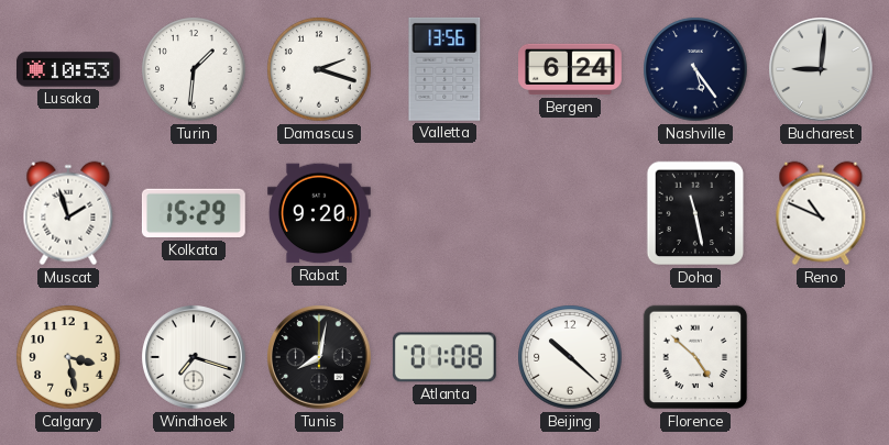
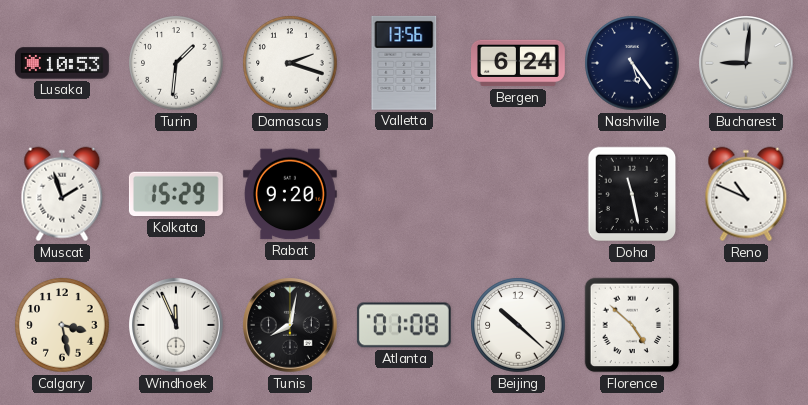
Windhoek: 7:18 -> 11:56
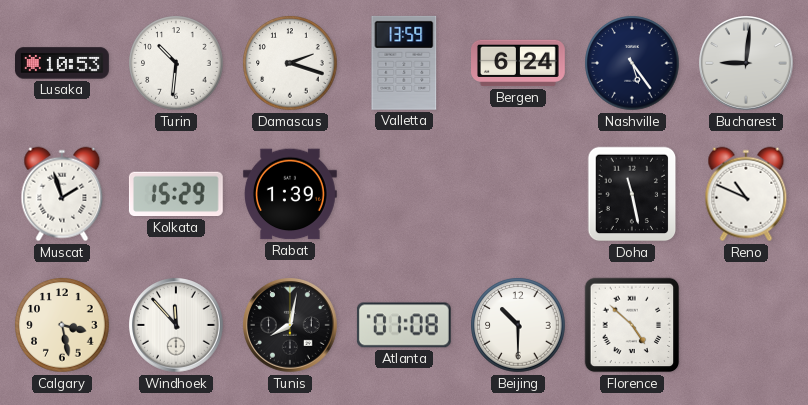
Turin: 1:31 -> 10:31
Valletta: 13:56 -> 13:59
Rabat: 9:20 -> 1:39
Windhoek: 11:56 -> 11:53
Beijing: 10:22 -> 10:30
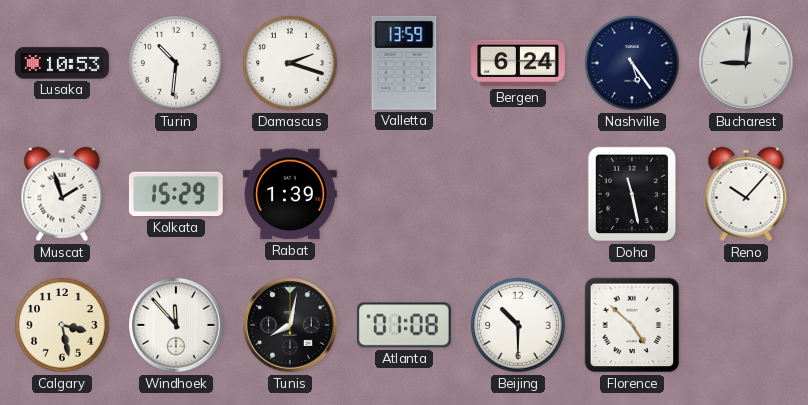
Reno: 10:49 -> 10:07
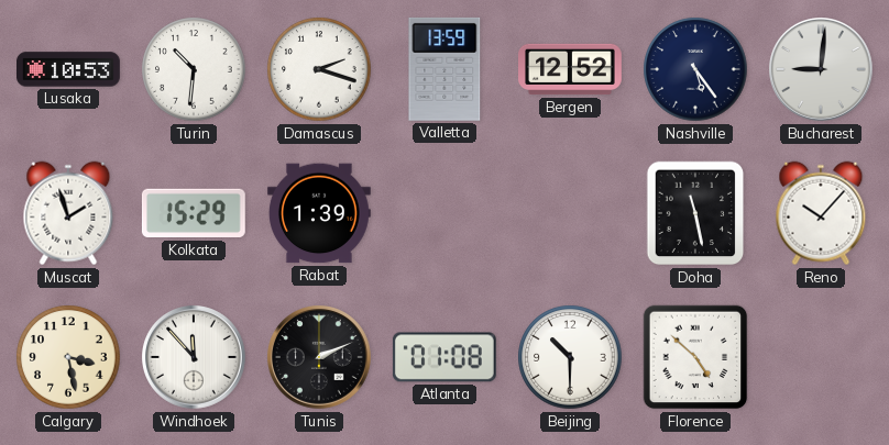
Bergen: 6:24 -> 12:52
Tunis: 8:02 -> 2:11
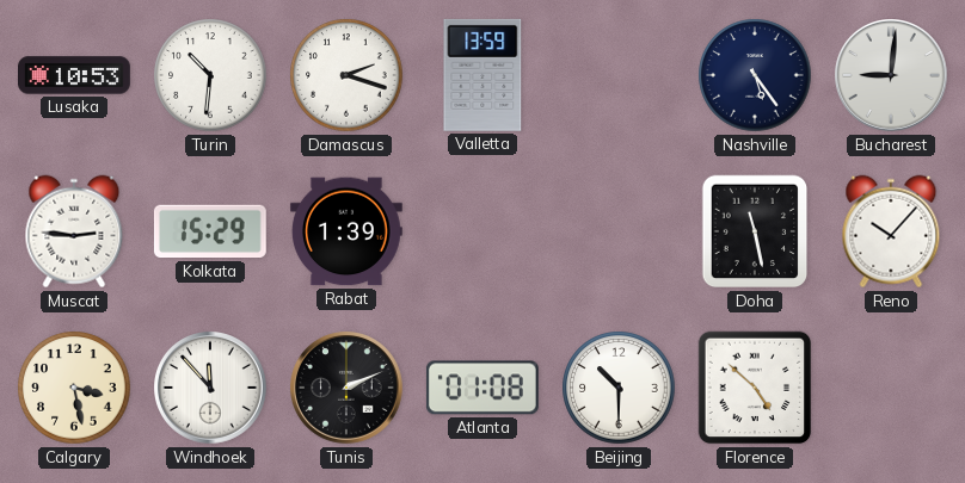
Bergen: 12:52 -> none
Muscat: 1:57 -> 2:46
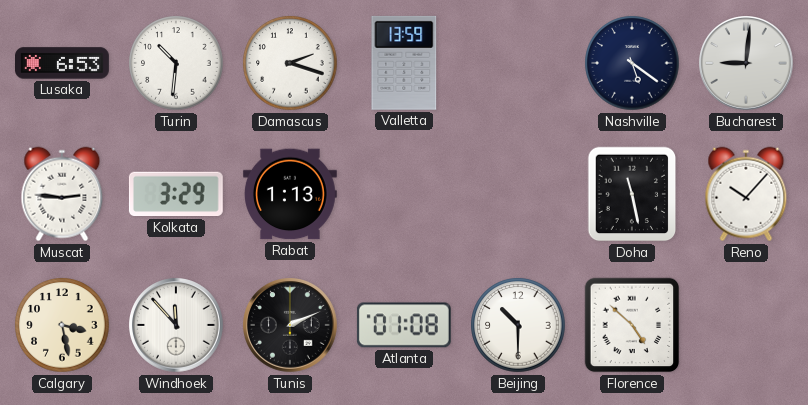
Lusaka: 10:53 -> 6:53
Nashville: 5:24 -> 5:21
Kolkata: 15:29 -> 3:29
Rabat: 1:39 -> 1:13
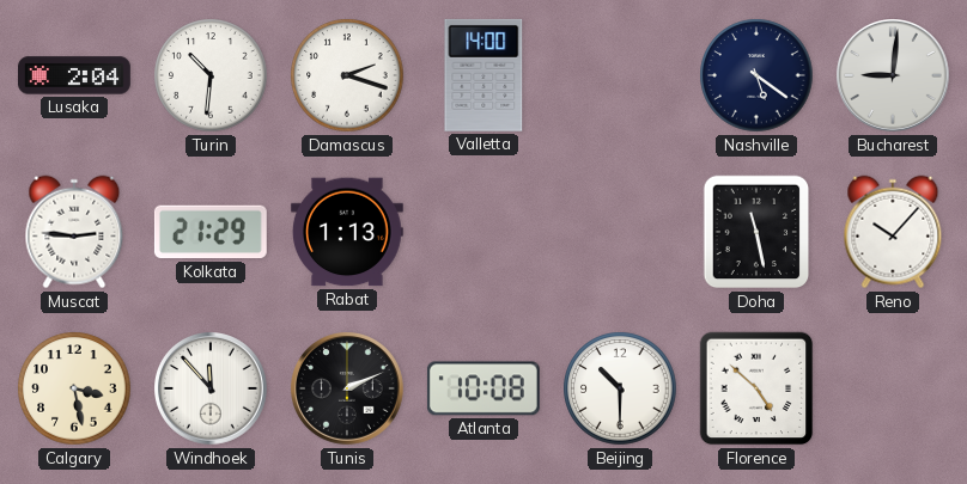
Lusaka: 6:53 -> 2:04
Valletta: 13:59 -> 14:00
Kolkata: 3:29 -> 21:29
Atlanta: 01:08 -> 10:08
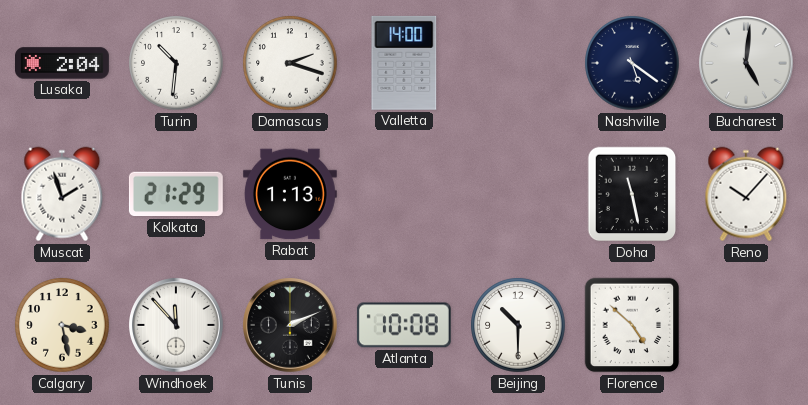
Bucharest: 9:01 -> 5:01
Muscat: 2:46 -> 1:57
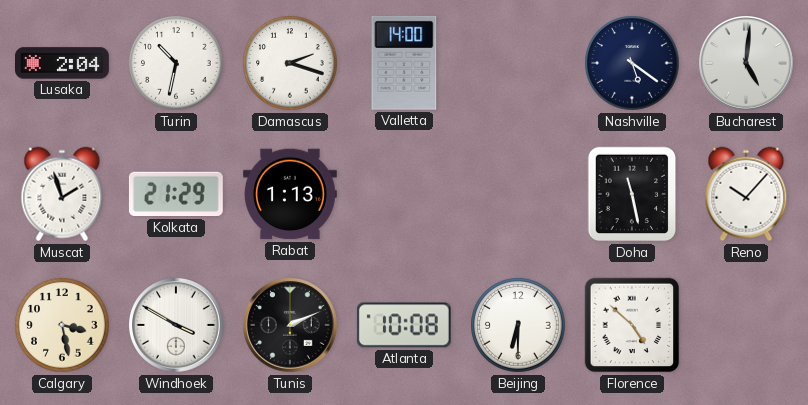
Turin: 10:31 -> 10:32
Windhoek: 11:53 -> 3:50
Beijing: 10:30 -> 6:30
